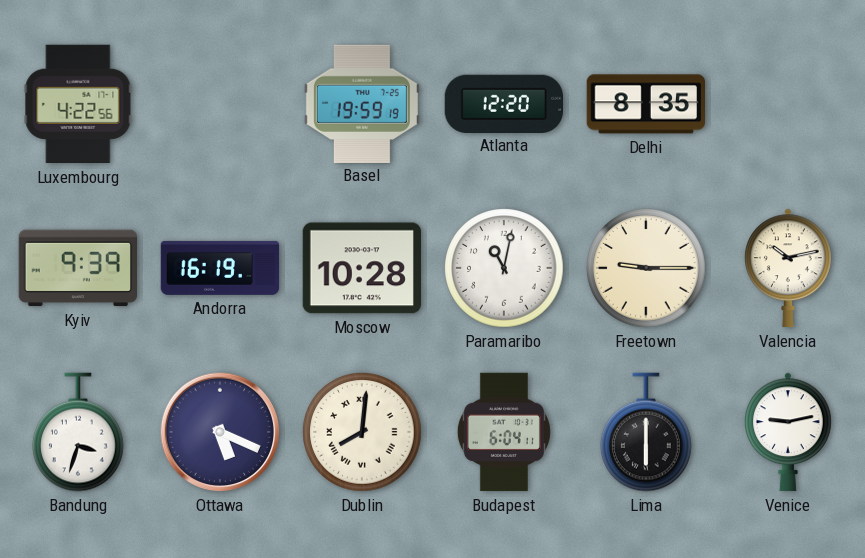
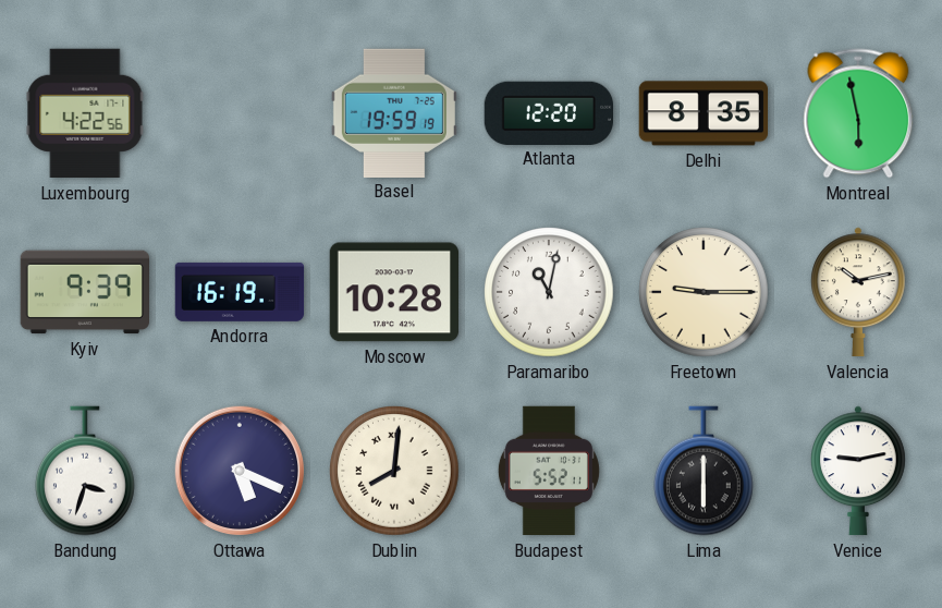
Montreal: none -> 5:58
Budapest: 6:04 -> 5:52
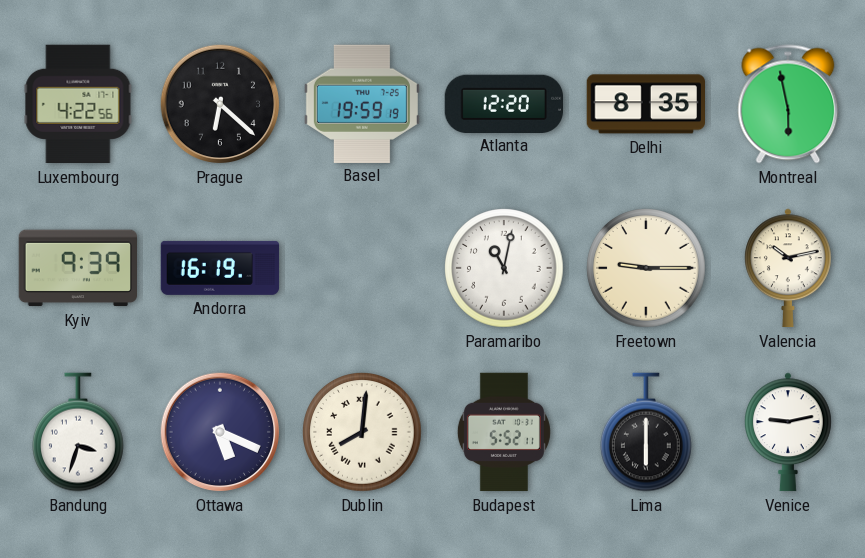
Prague: none -> 6:22
Moscow: 10:28 -> none
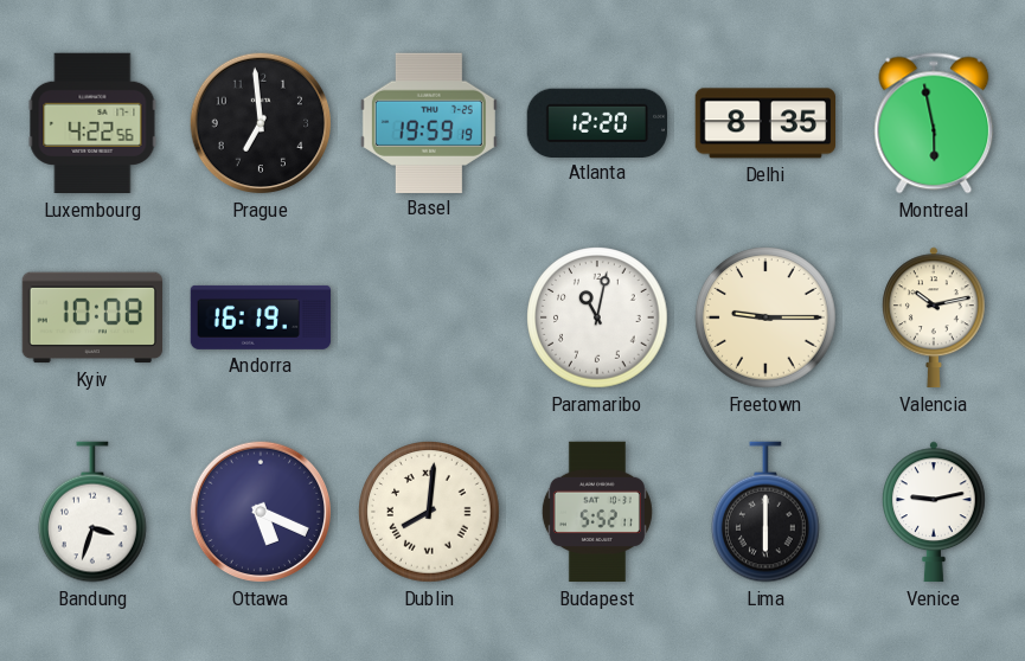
Prague: 6:22 -> 6:59
Kyiv: 9:39 -> 10:08
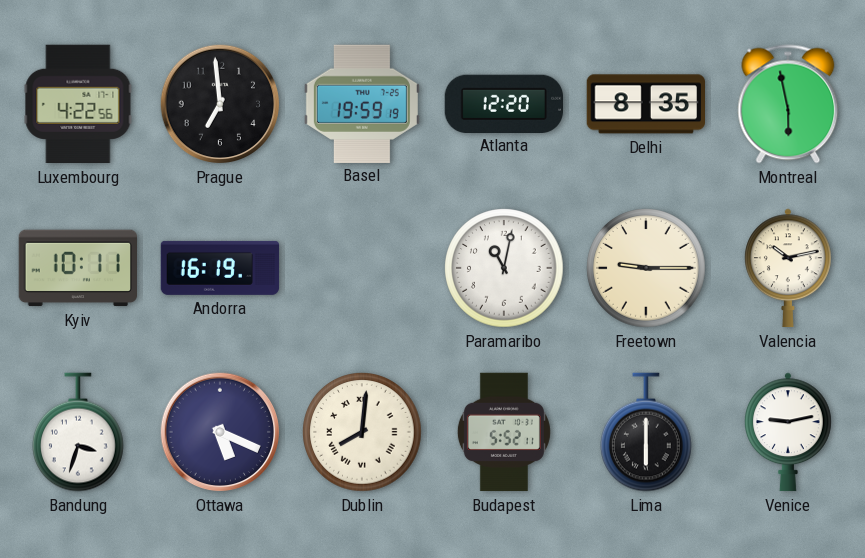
Kyiv: 10:08 -> 10:11
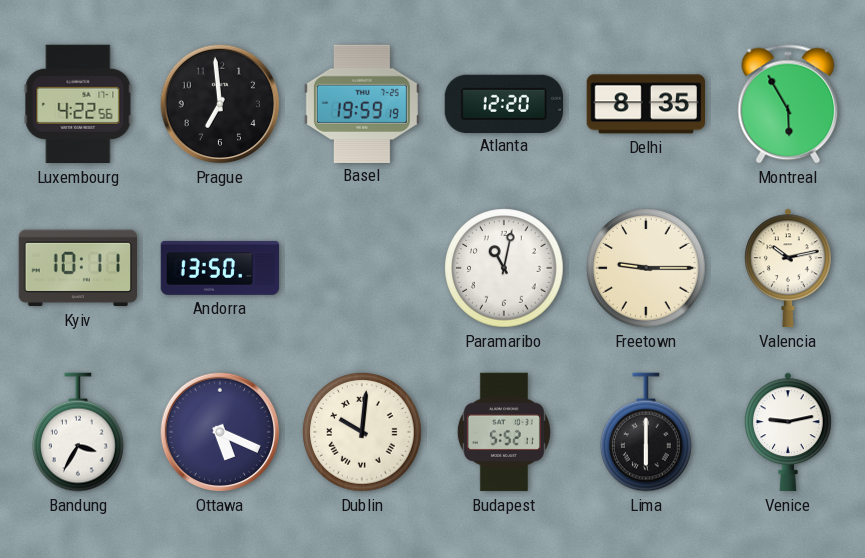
Montreal: 5:58 -> 5:55
Andorra: 16:19 -> 13:50
Bandung: 3:33 -> 3:35
Dublin: 8:01 -> 10:01
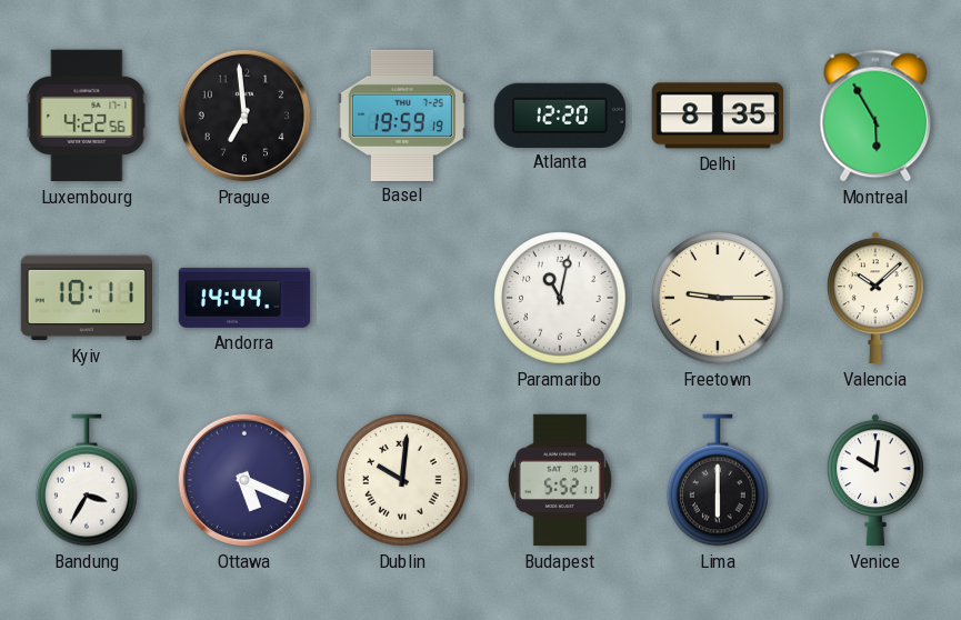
Andorra: 13:50 -> 14:44
Valencia: 10:13 -> 10:08
Venice: 9:13 -> 10:01
